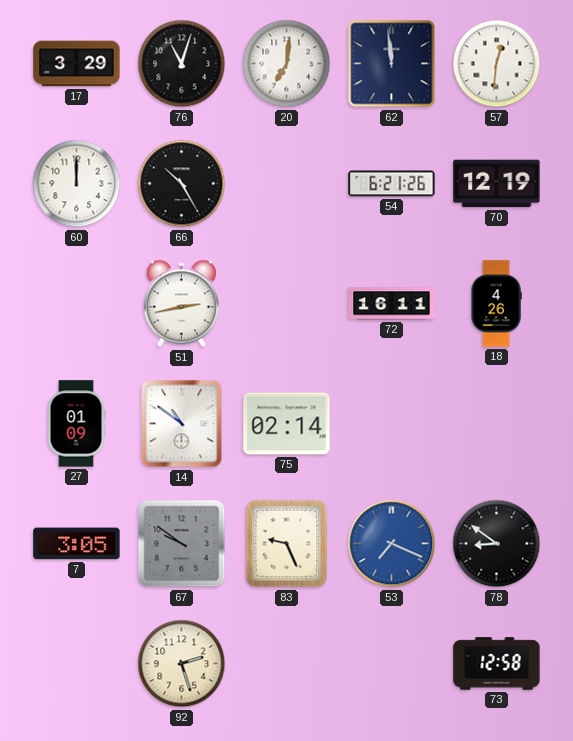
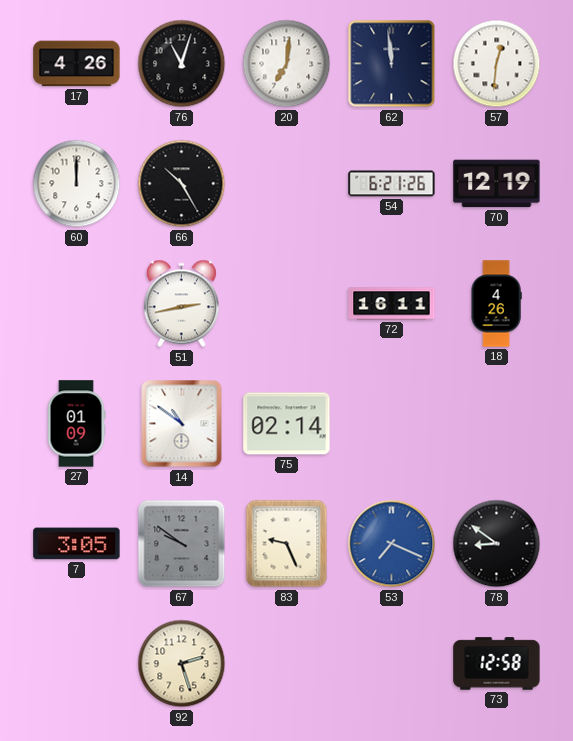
17: 3:29 -> 4:26
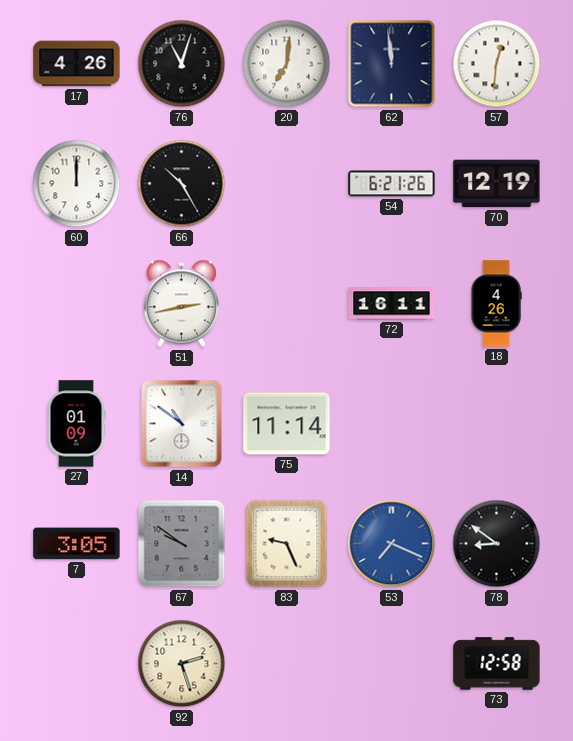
75: 02:14 -> 11:14
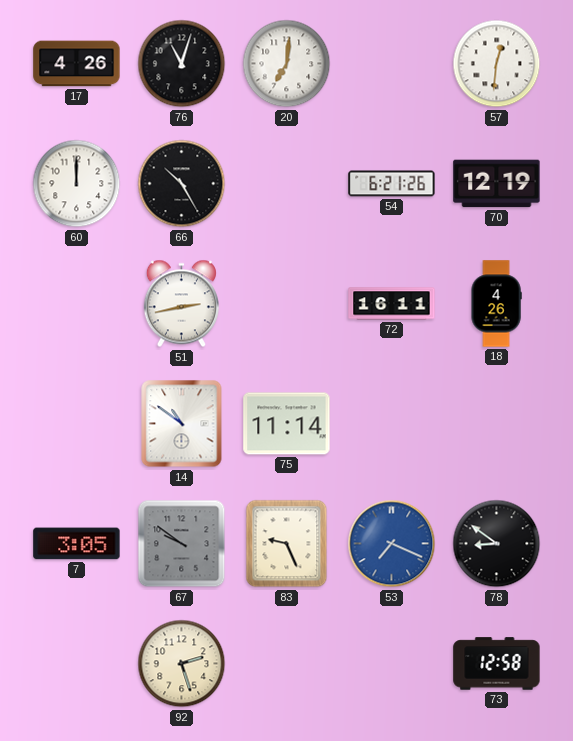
62: 11:59 -> none
27: 01:09 -> none
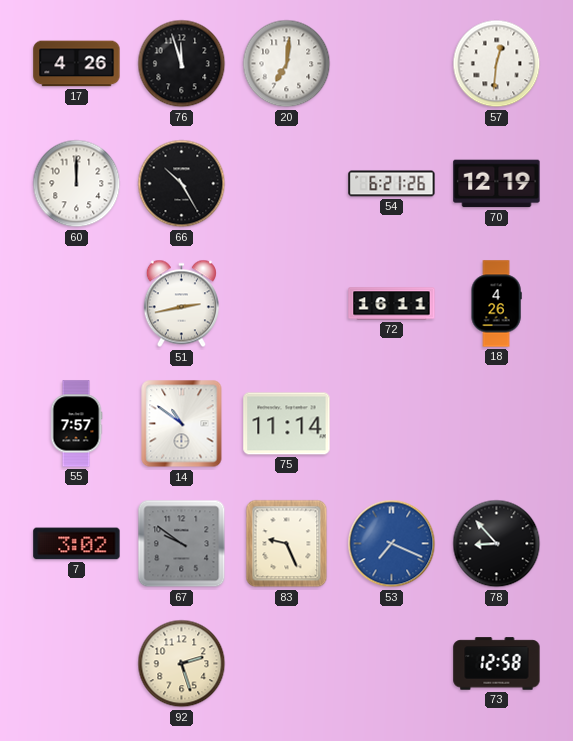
76: 11:03 -> 11:57
55: none -> 7:57
7: 3:05 -> 3:02
78: 8:51 -> 8:53
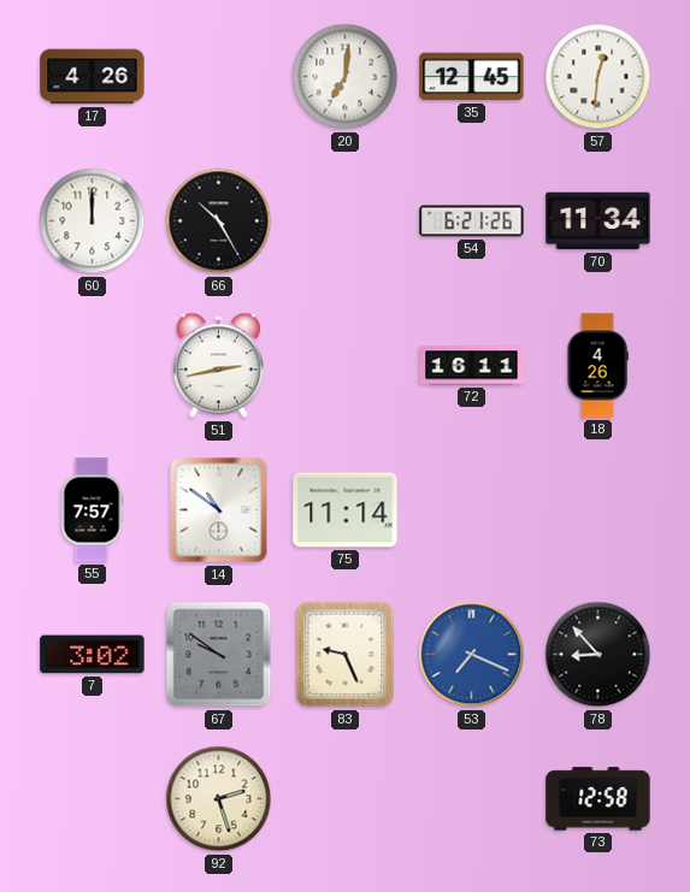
76: 11:57 -> none
35: none -> 12:45
70: 12:19 -> 11:34
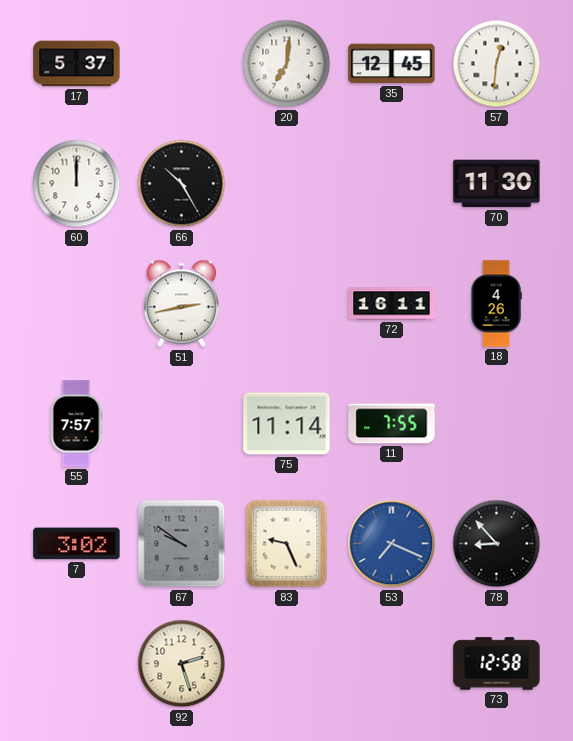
17: 4:26 -> 5:37
54: 6:21 -> none
70: 11:34 -> 11:30
14: 10:51 -> none
11: none -> 7:55
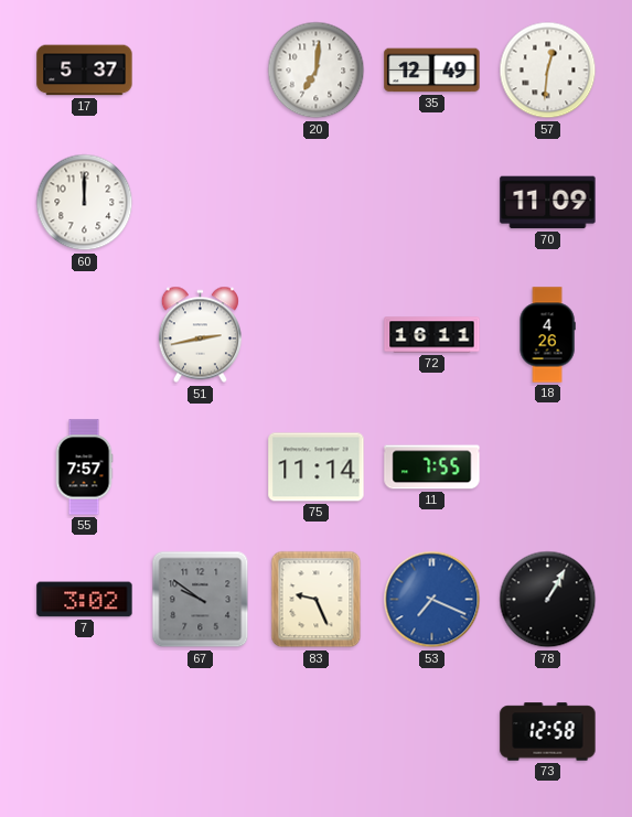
35: 12:45 -> 12:49
66: 10:25 -> none
70: 11:30 -> 11:09
78: 8:53 -> 1:05
92: 2:27 -> none
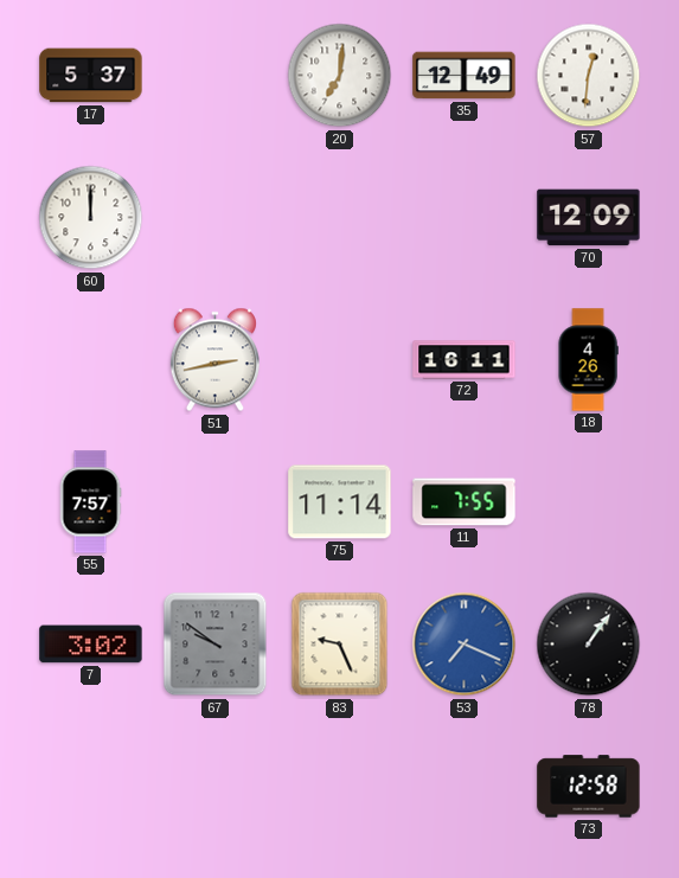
70: 11:09 -> 12:09
78: 1:05 -> 1:06
